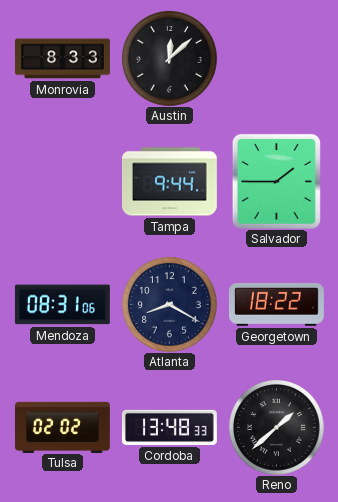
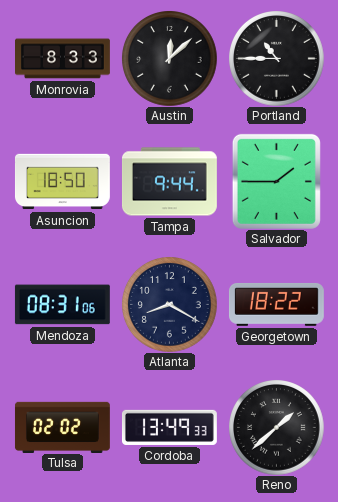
Portland: none -> 10:45
Asuncion: none -> 18:50
Cordoba: 13:48 -> 13:49
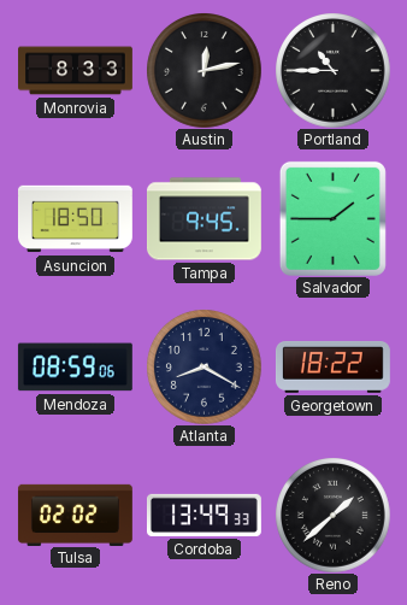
Austin: 12:08 -> 12:13
Tampa: 9:44 -> 9:45
Mendoza: 08:31 -> 08:59
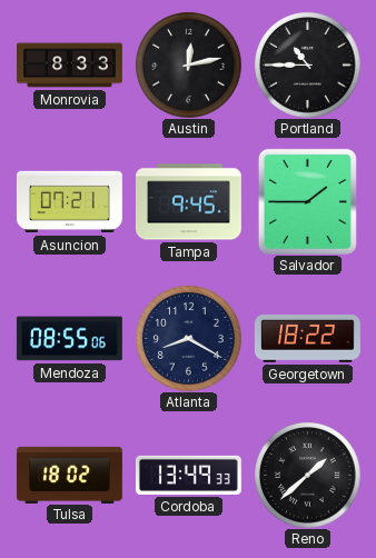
Asuncion: 18:50 -> 07:21
Mendoza: 08:59 -> 08:55
Tulsa: 02:02 -> 18:02
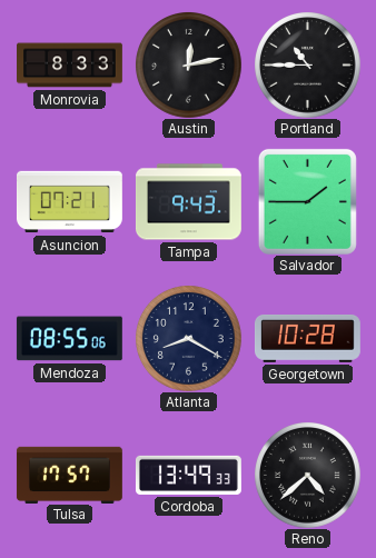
Tampa: 9:45 -> 9:43
Georgetown: 18:22 -> 10:28
Tulsa: 18:02 -> 17:57
Reno: 1:38 -> 4:38
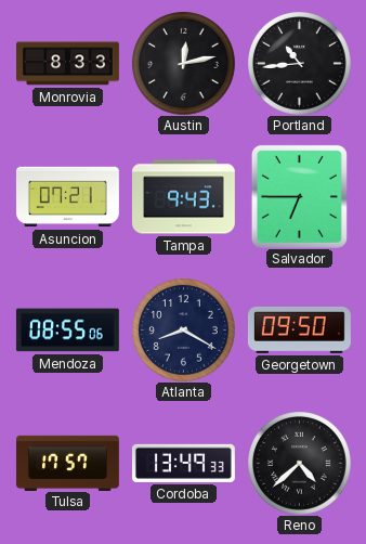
Portland: 10:45 -> 10:44
Salvador: 1:45 -> 6:45
Georgetown: 10:28 -> 09:50
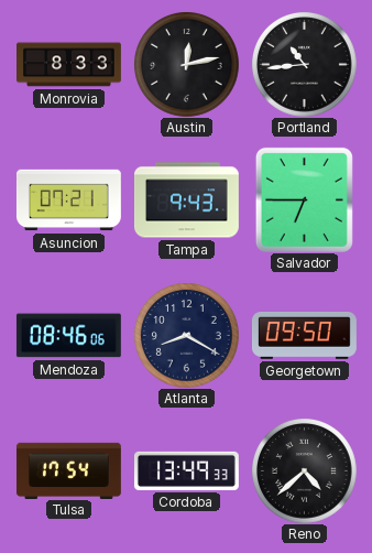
Mendoza: 08:55 -> 08:46
Tulsa: 17:57 -> 17:54
